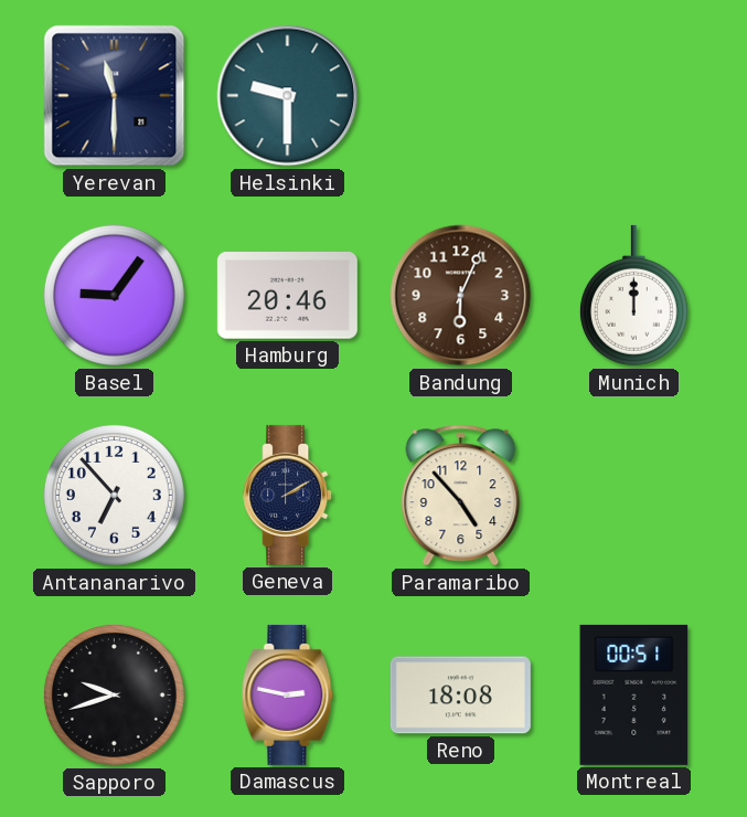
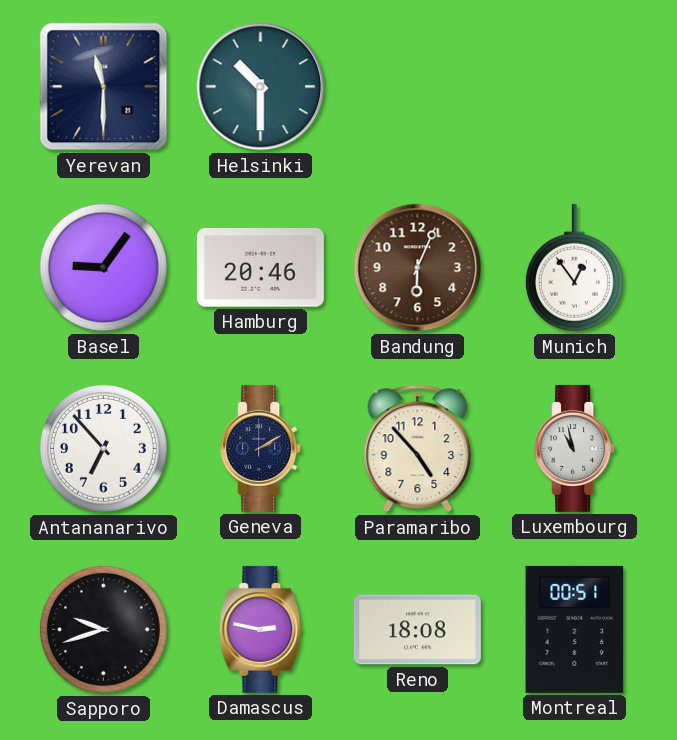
Helsinki: 9:30 -> 10:30
Munich: 12:00 -> 12:54
Luxembourg: none -> 10:58
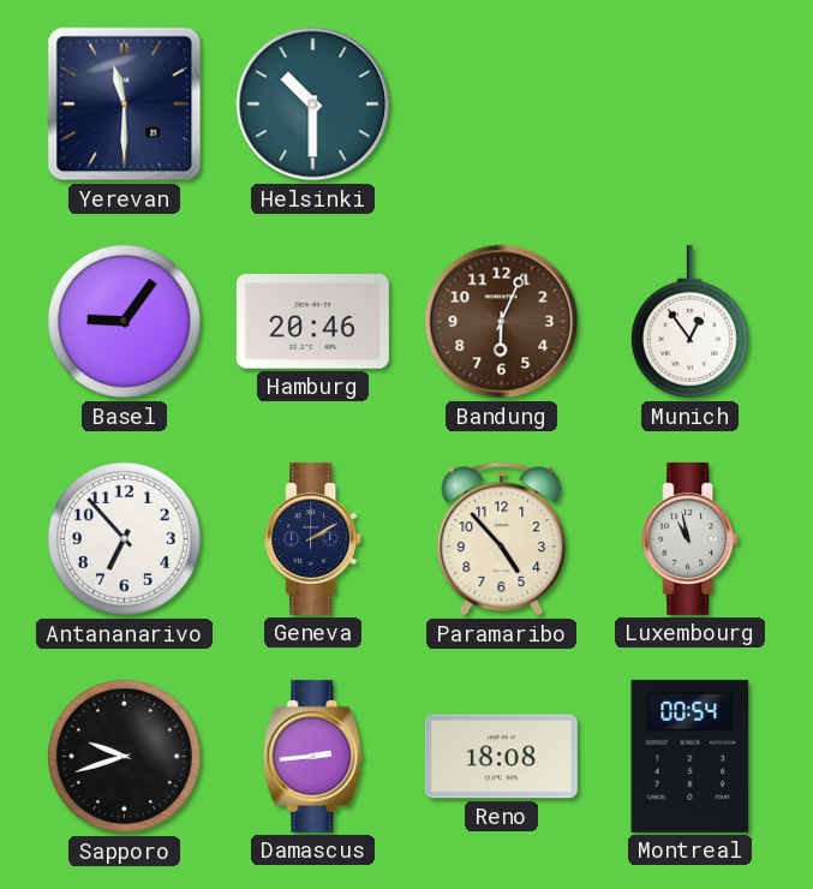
Damascus: 2:47 -> 2:44
Montreal: 00:51 -> 00:54
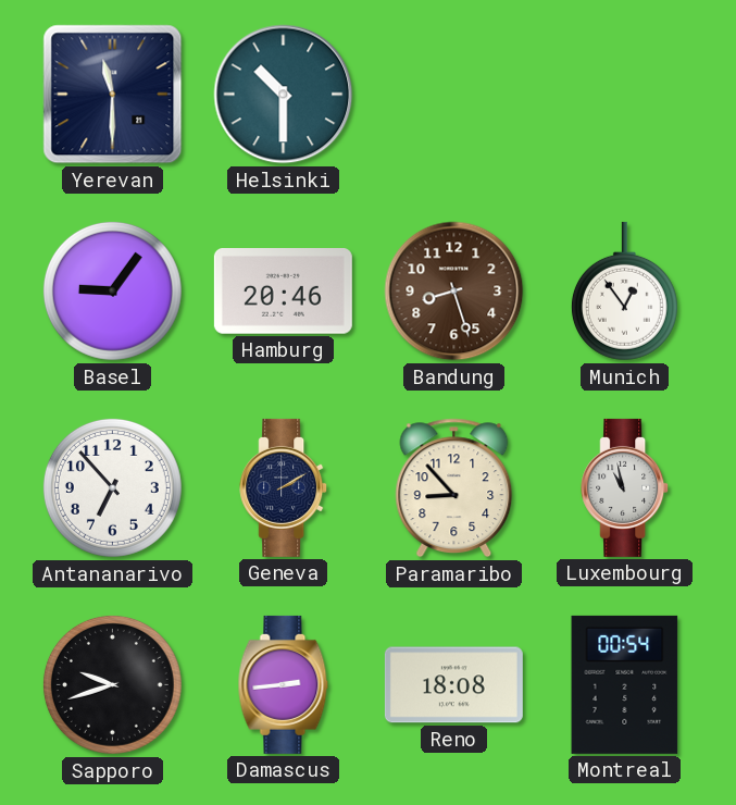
Bandung: 6:04 -> 8:27
Paramaribo: 4:53 -> 8:53
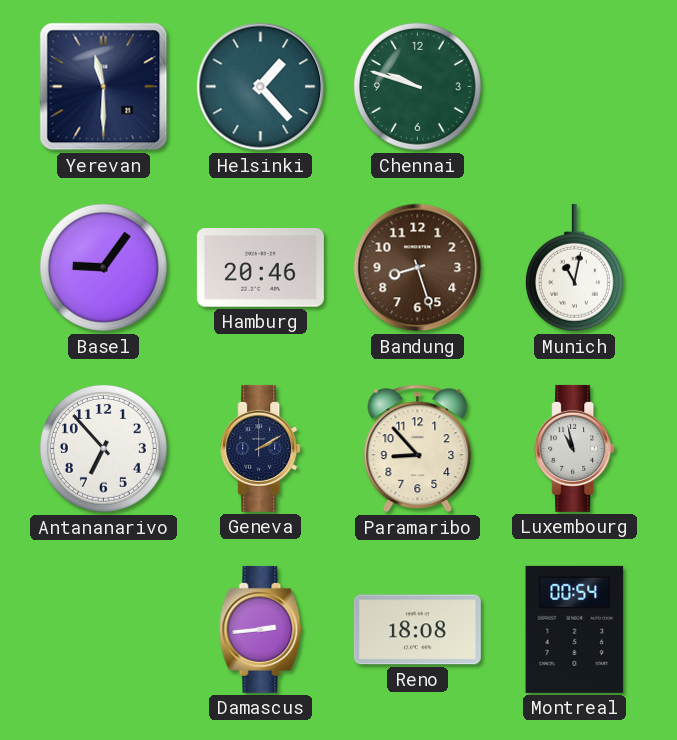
Helsinki: 10:30 -> 1:23
Chennai: none -> 9:48
Munich: 12:54 -> 11:02
Sapporo: 9:42 -> none
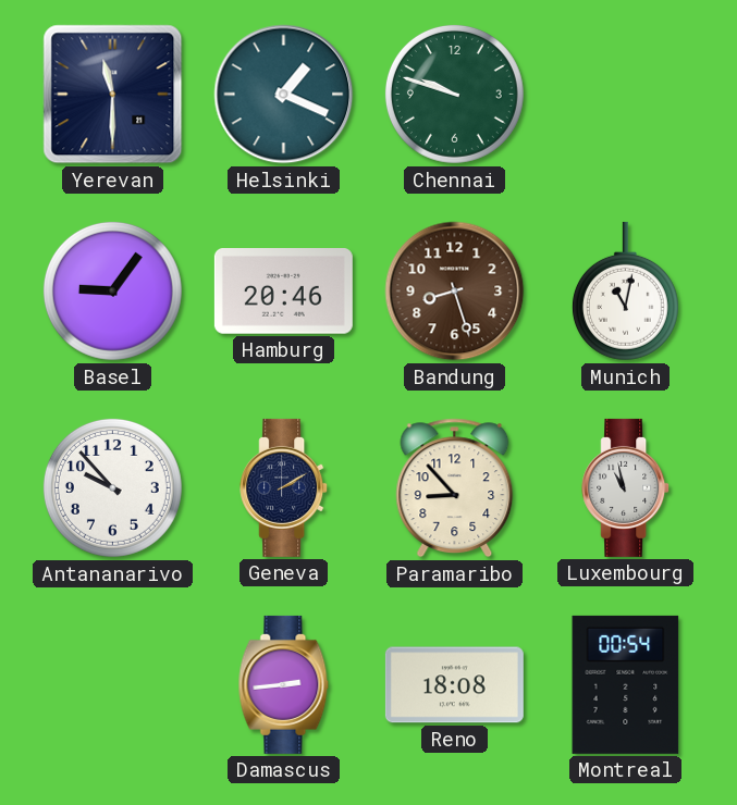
Helsinki: 1:23 -> 1:19
Antananarivo: 6:53 -> 9:53
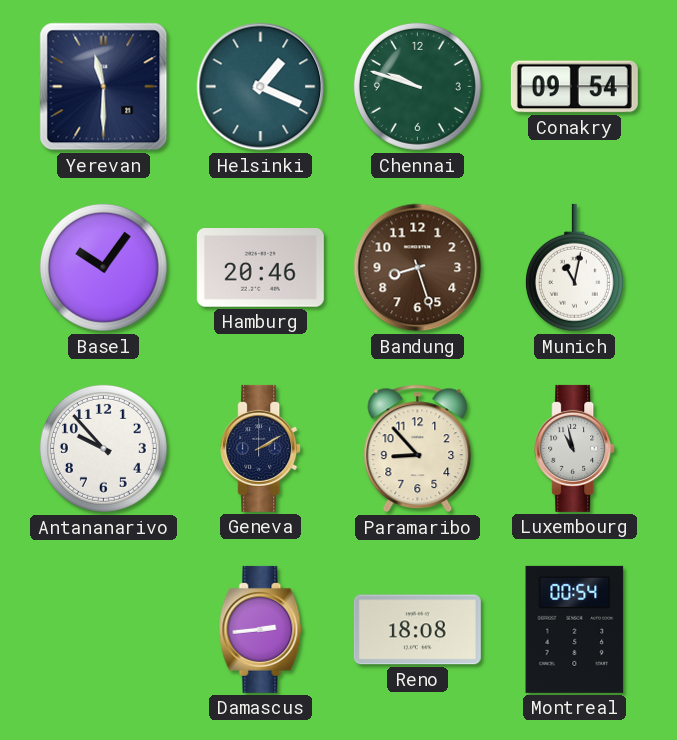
Conakry: none -> 09:54
Basel: 9:06 -> 10:06
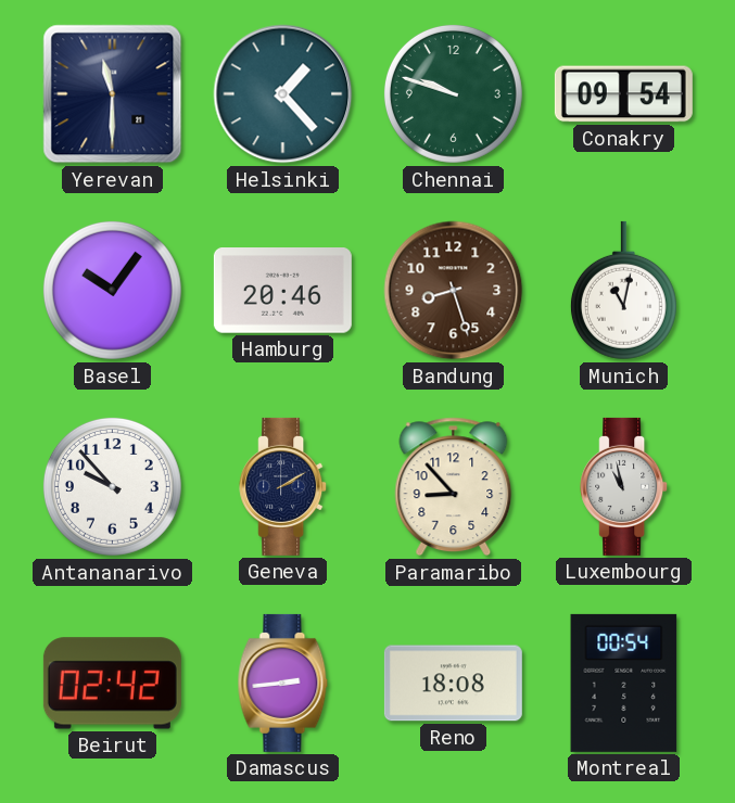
Helsinki: 1:19 -> 1:23
Beirut: none -> 02:42
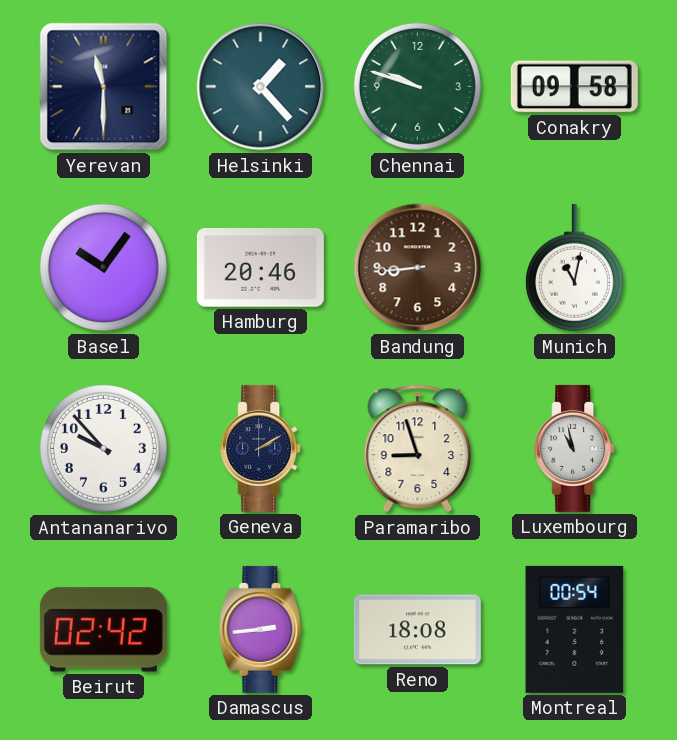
Conakry: 09:54 -> 09:58
Bandung: 8:27 -> 8:44
Paramaribo: 8:53 -> 8:57
